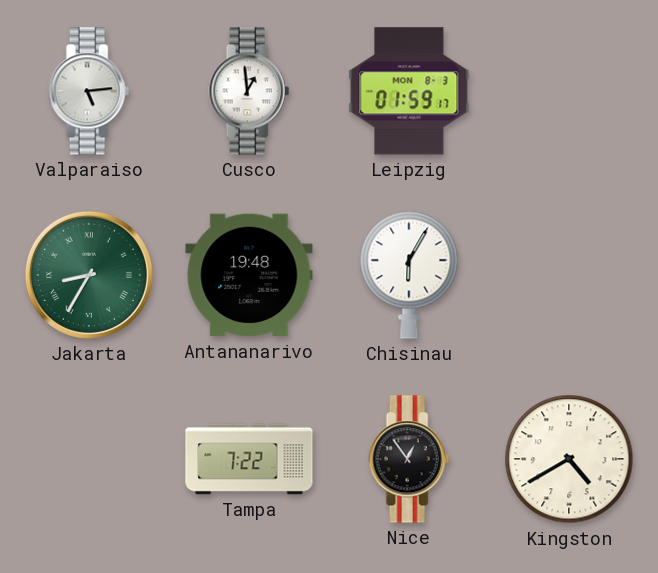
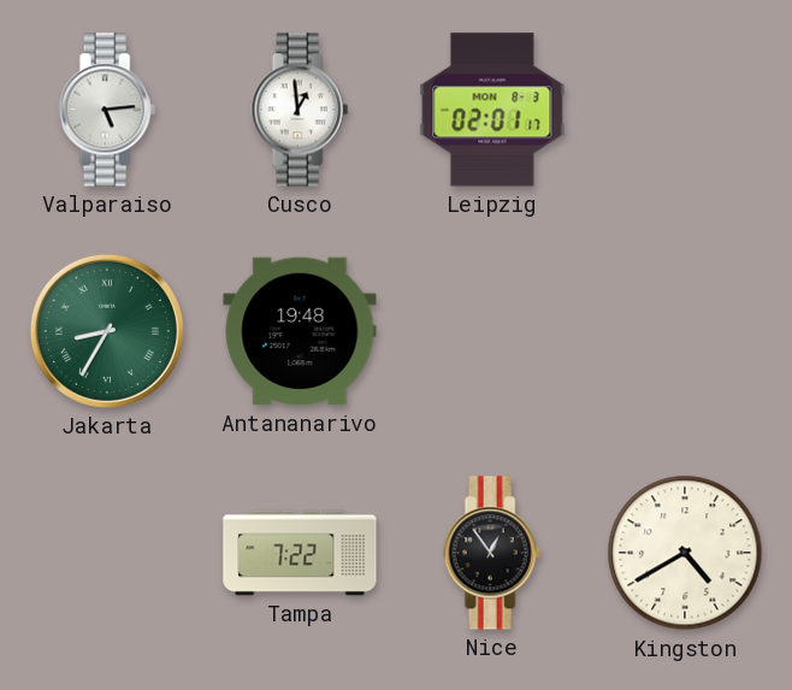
Leipzig: 01:59 -> 02:01
Chisinau: 6:05 -> none
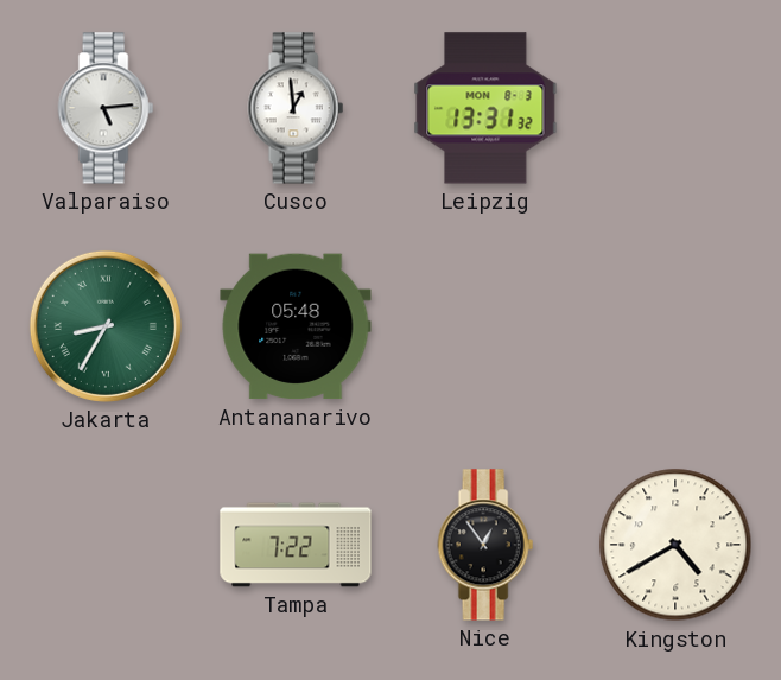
Leipzig: 02:01 -> 13:31
Antananarivo: 19:48 -> 05:48
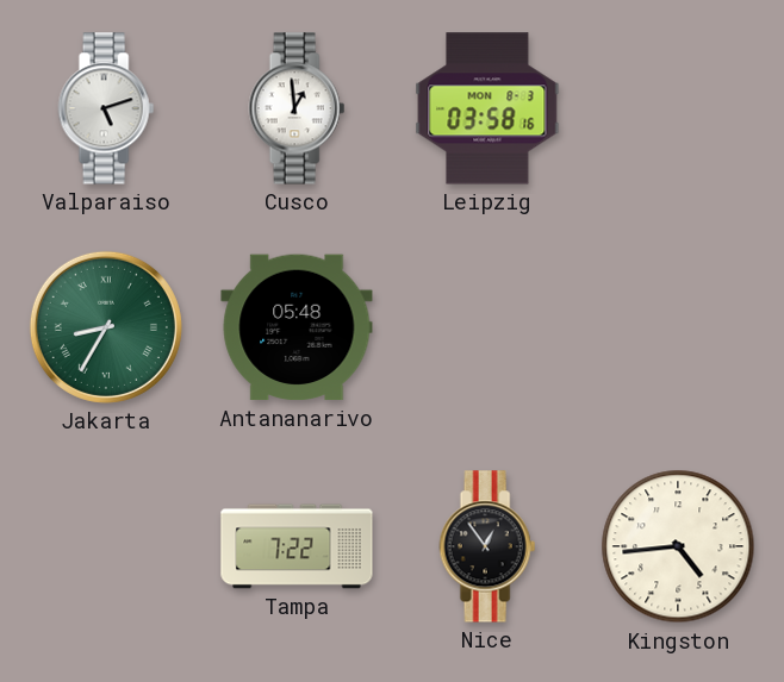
Valparaiso: 5:14 -> 5:12
Leipzig: 13:31 -> 03:58
Kingston: 4:40 -> 4:44
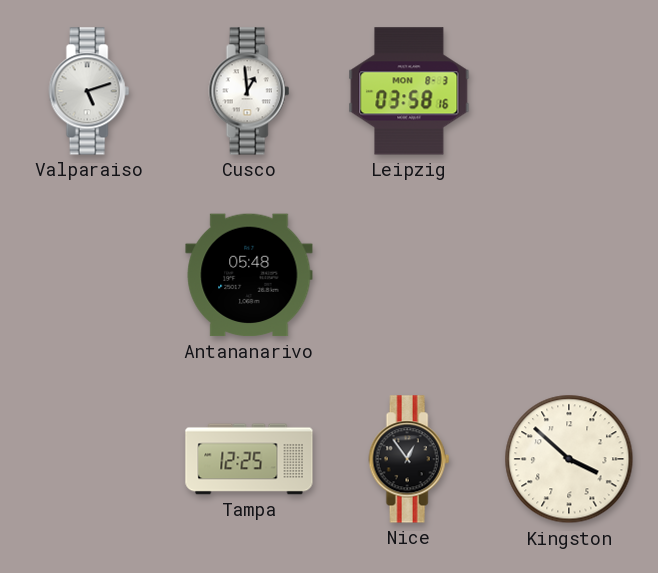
Jakarta: 8:35 -> none
Tampa: 7:22 -> 12:25
Kingston: 4:44 -> 3:52
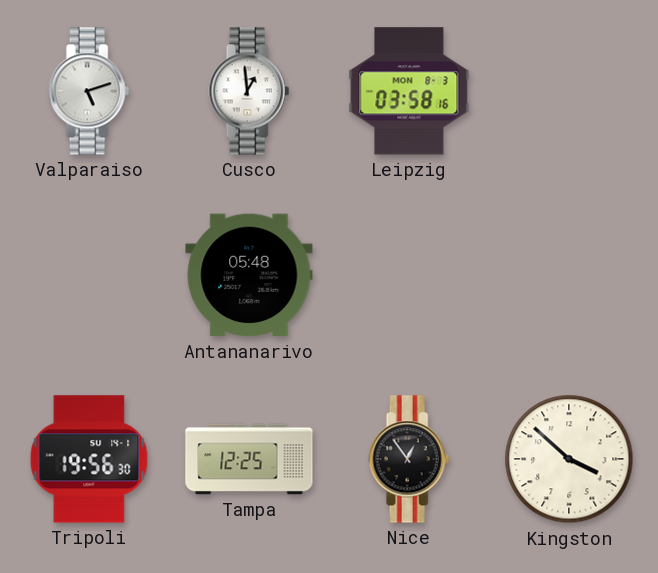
Tripoli: none -> 19:56
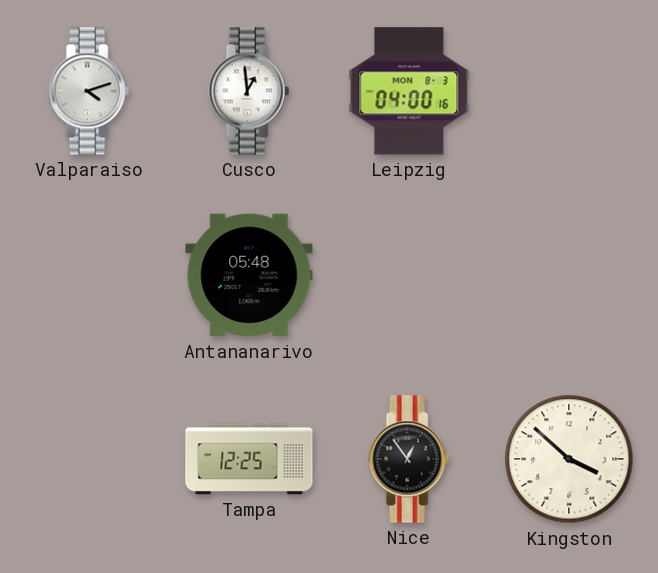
Valparaiso: 5:12 -> 4:12
Leipzig: 03:58 -> 04:00
Tripoli: 19:56 -> none
